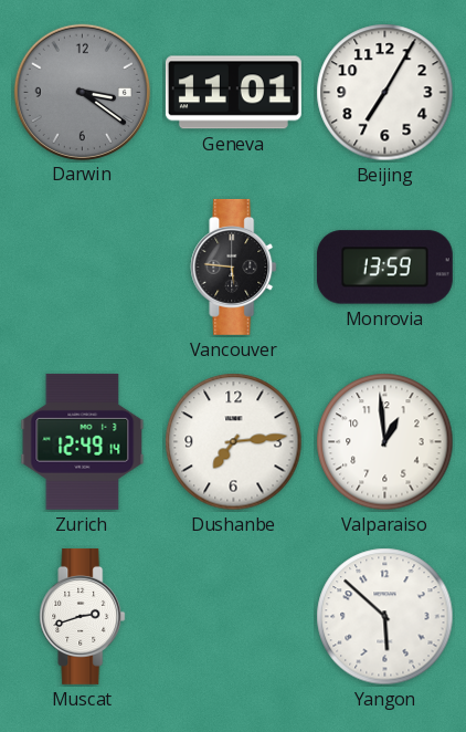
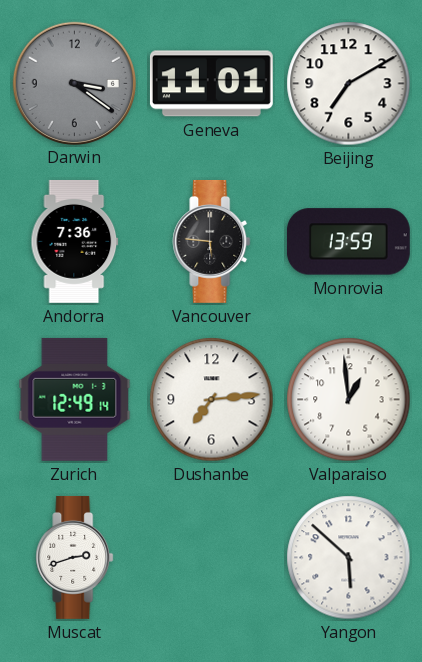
Beijing: 7:05 -> 7:10
Andorra: none -> 7:36
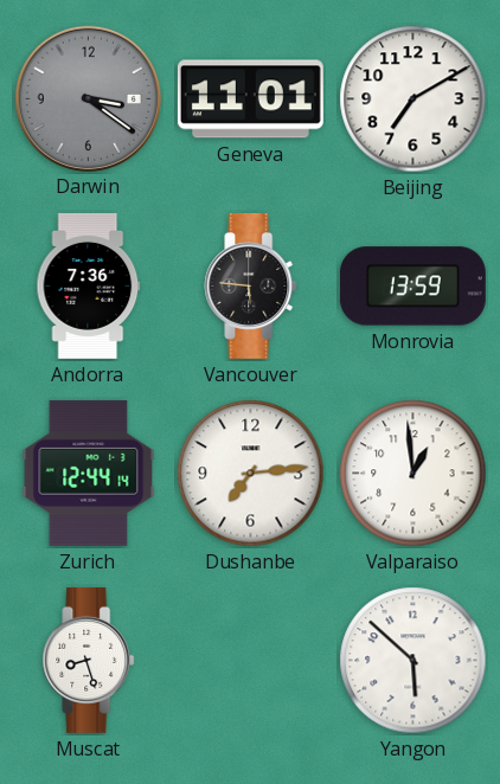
Zurich: 12:49 -> 12:44
Muscat: 2:42 -> 8:27
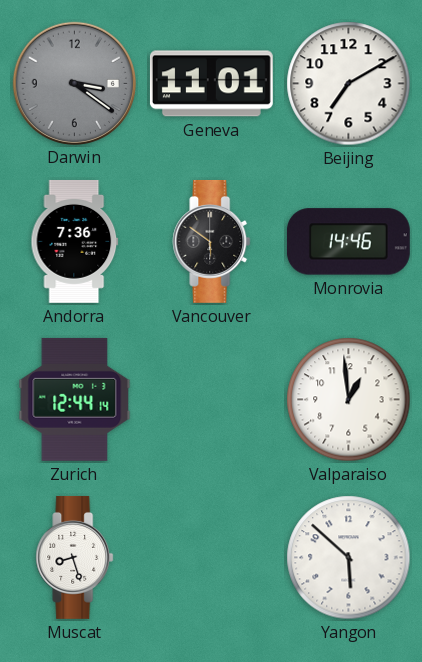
Vancouver: 5:46 -> 5:51
Monrovia: 13:59 -> 14:46
Dushanbe: 7:14 -> none
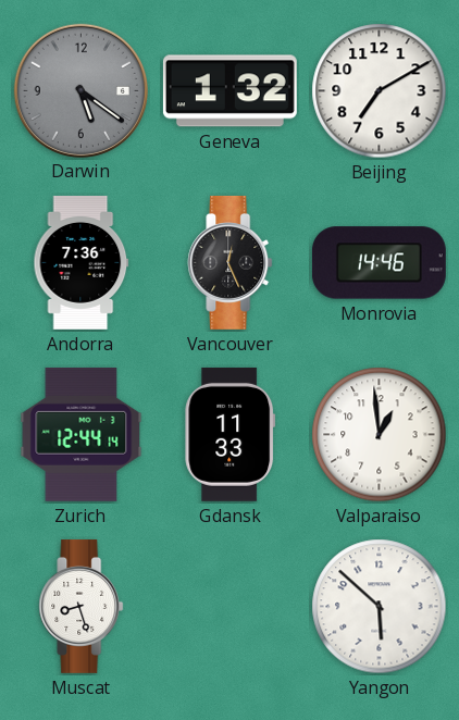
Darwin: 3:21 -> 5:21
Geneva: 11:01 -> 1:32
Vancouver: 5:51 -> 12:26
Gdansk: none -> 11:33
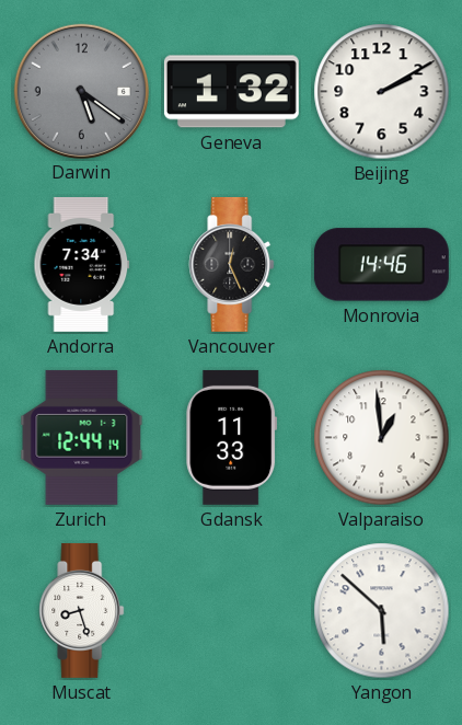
Beijing: 7:10 -> 2:10
Andorra: 7:36 -> 7:34
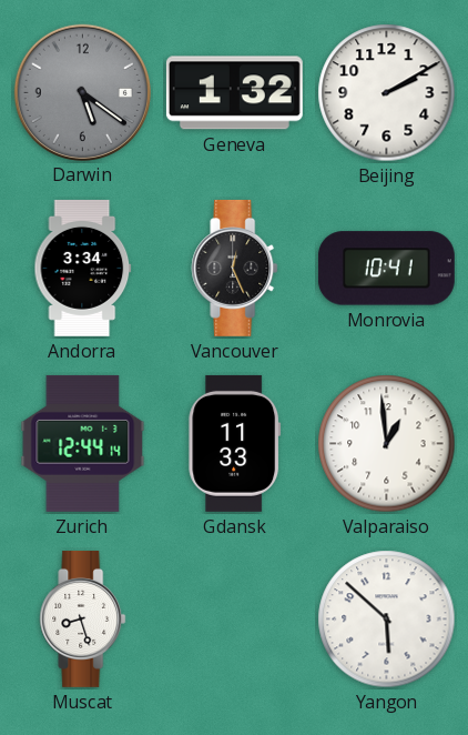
Andorra: 7:34 -> 3:34
Monrovia: 14:46 -> 10:41
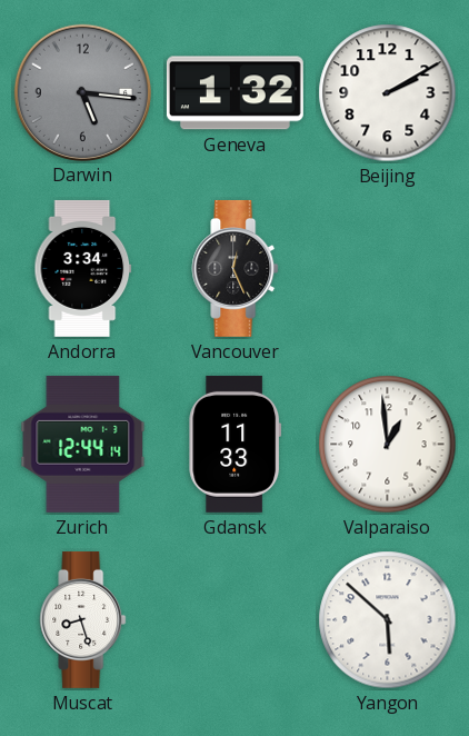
Darwin: 5:21 -> 5:16
Monrovia: 10:41 -> none
